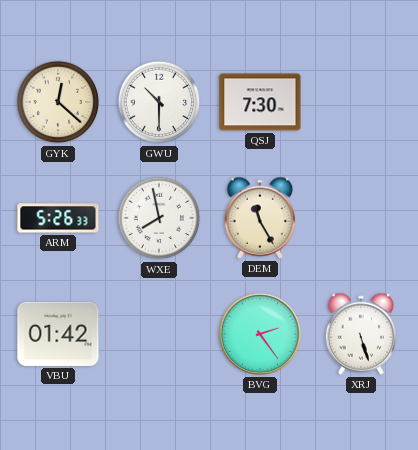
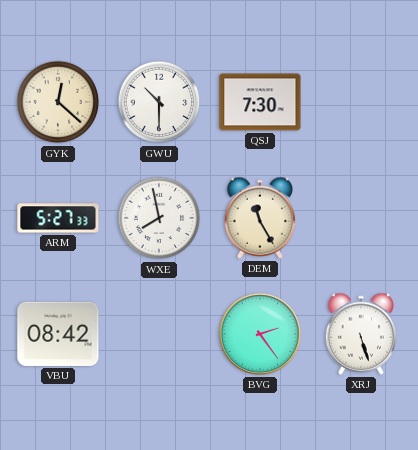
ARM: 5:26 -> 5:27
VBU: 01:42 -> 08:42
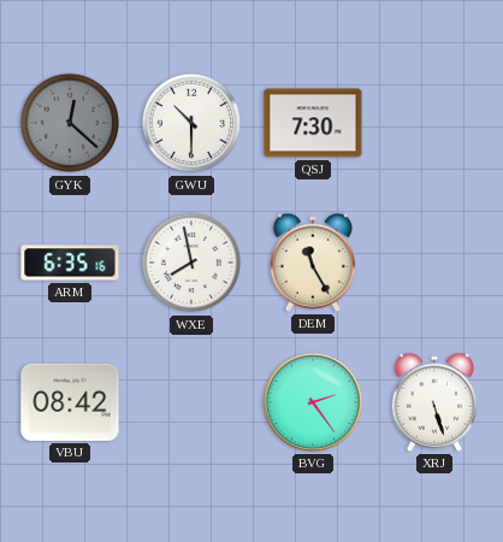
GYK dial: cream -> grey
ARM: 5:27 -> 6:35
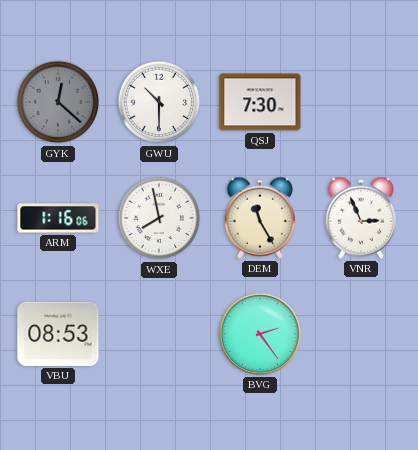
ARM: 6:35 -> 1:16
VNR: none -> 2:56
VBU: 08:42 -> 08:53
XRJ: 5:27 -> none
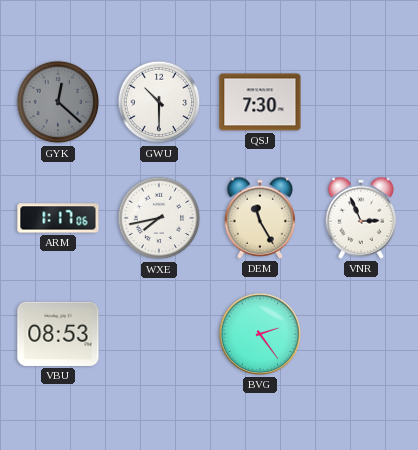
ARM: 1:16 -> 1:17
WXE: 7:58 -> 7:43
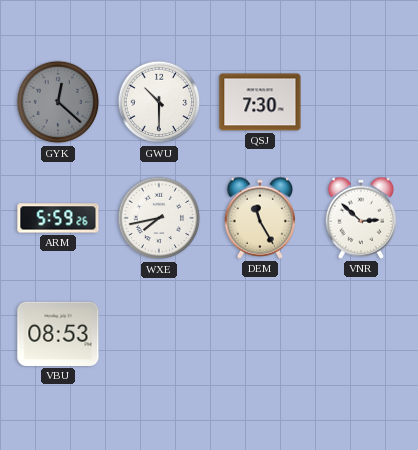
ARM: 1:17 -> 5:59
VNR: 2:56 -> 2:52
BVG: 2:24 -> none
